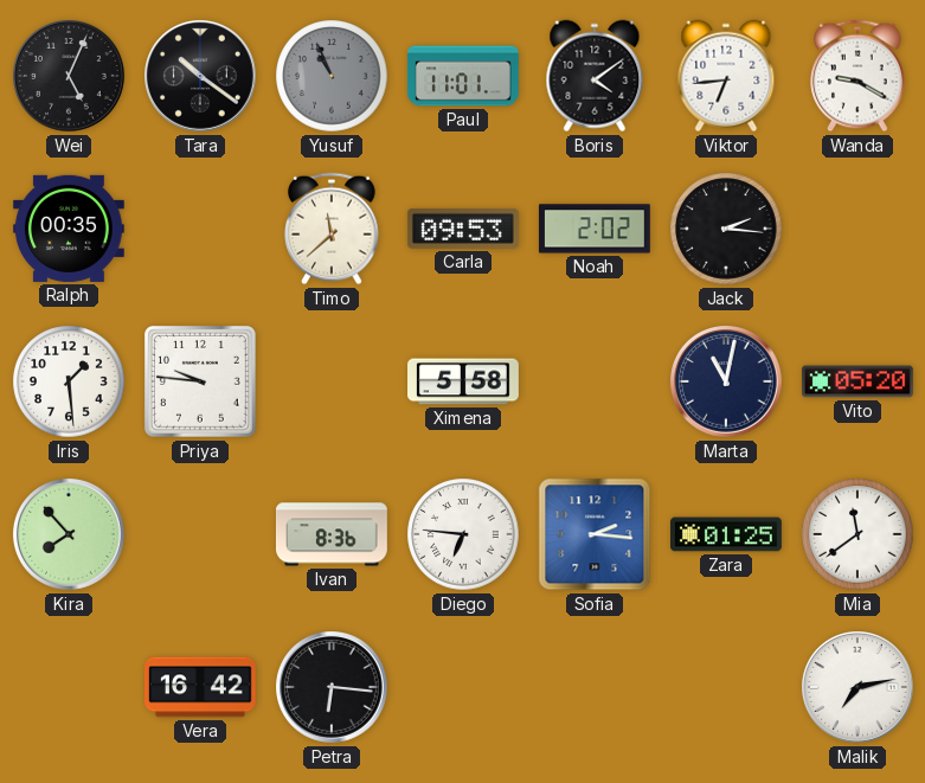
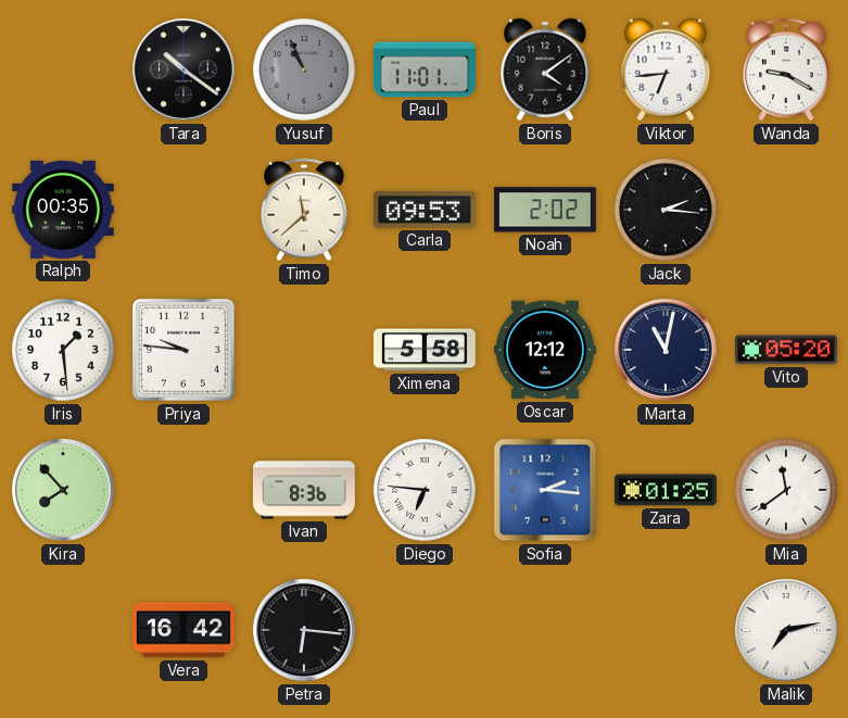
Wei: 5:04 -> none
Oscar: none -> 12:12
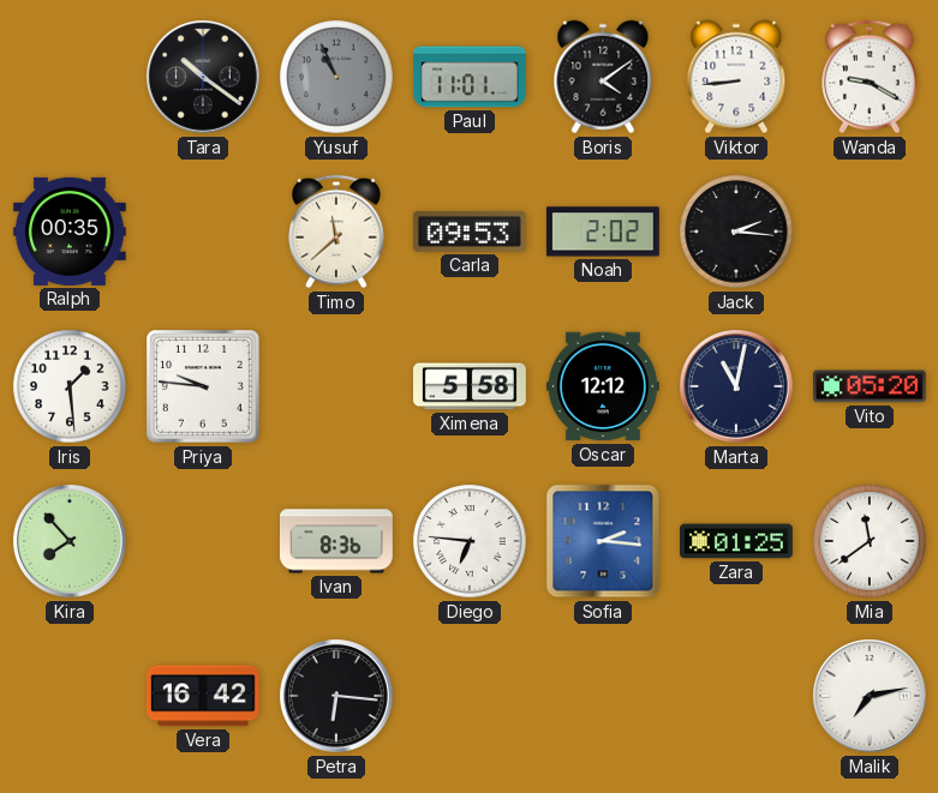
Viktor: 6:44 -> 8:44
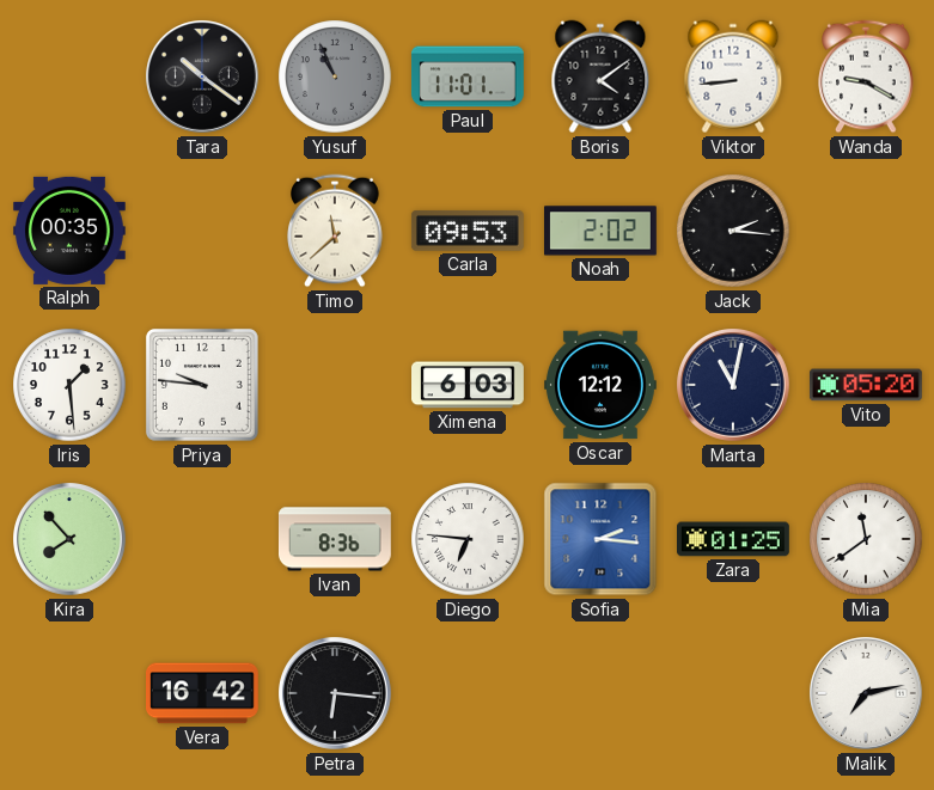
Ximena: 5:58 -> 6:03
